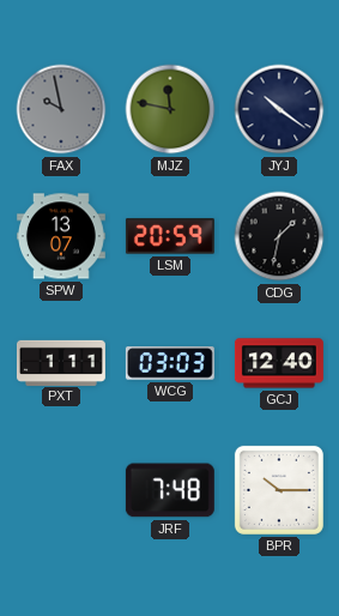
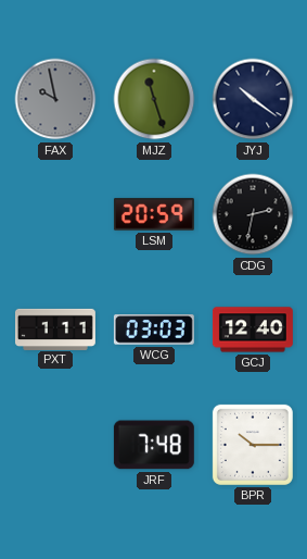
MJZ: 11:47 -> 11:27
SPW: 13:07 -> none
CDG: 1:32 -> 2:32
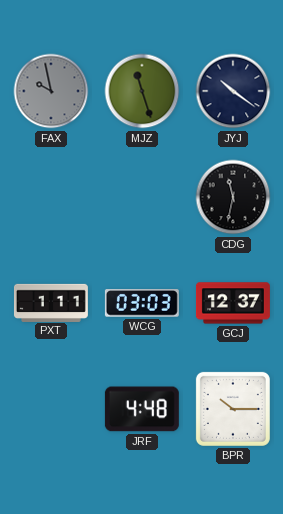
LSM: 20:59 -> none
CDG: 2:32 -> 11:32
GCJ: 12:40 -> 12:37
JRF: 7:48 -> 4:48
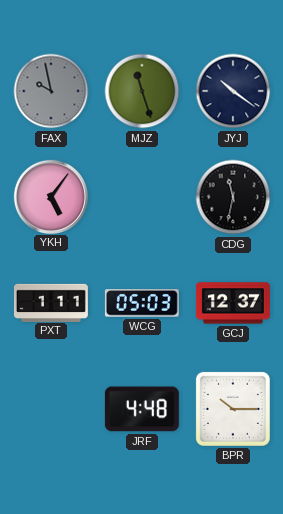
YKH: none -> 5:06
WCG: 03:03 -> 05:03
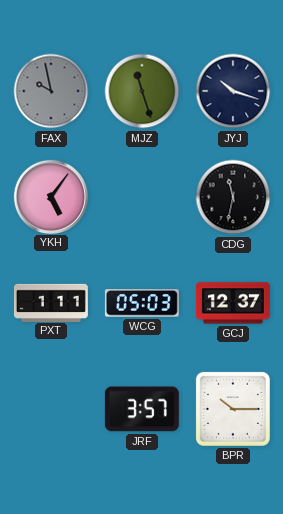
JYJ: 10:21 -> 10:18
JRF: 4:48 -> 3:57
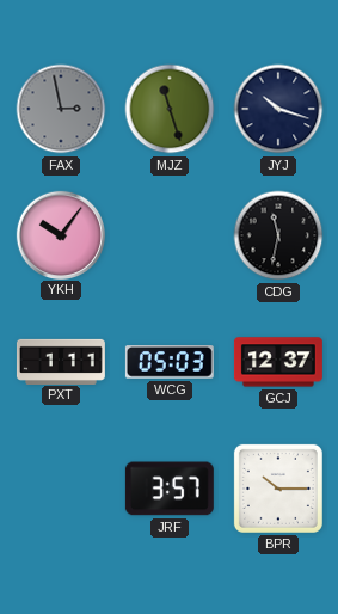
FAX: 9:58 -> 2:58
YKH: 5:06 -> 10:06
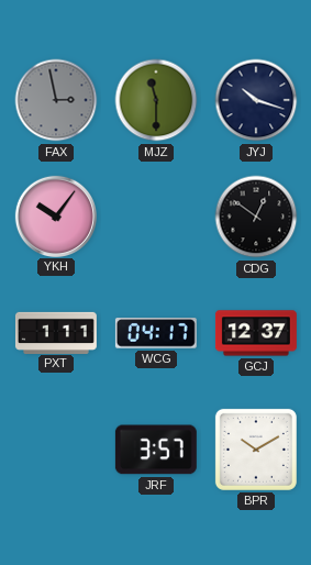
MJZ: 11:27 -> 11:30
CDG: 11:32 -> 12:51
WCG: 05:03 -> 04:17
BPR: 10:15 -> 10:10
